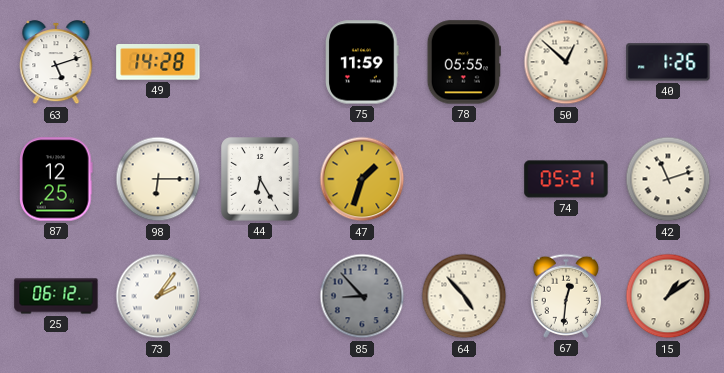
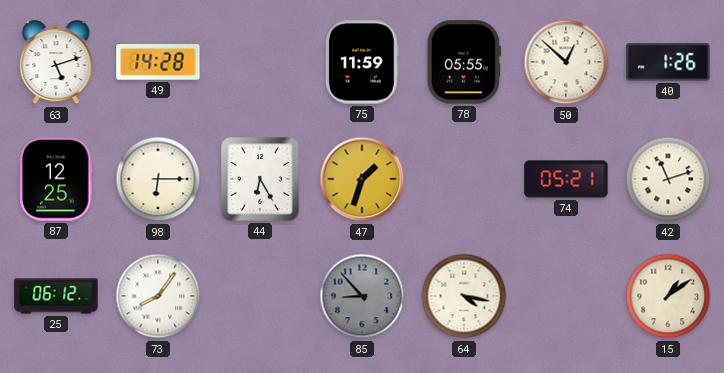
73: 2:06 -> 8:06
64: 4:53 -> 4:17
67: 12:31 -> none
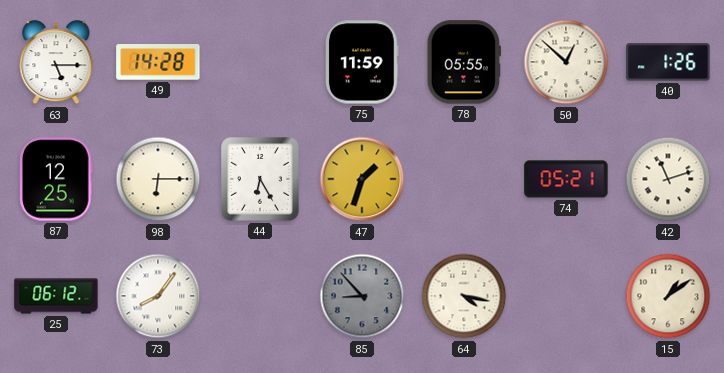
63: 5:12 -> 5:15
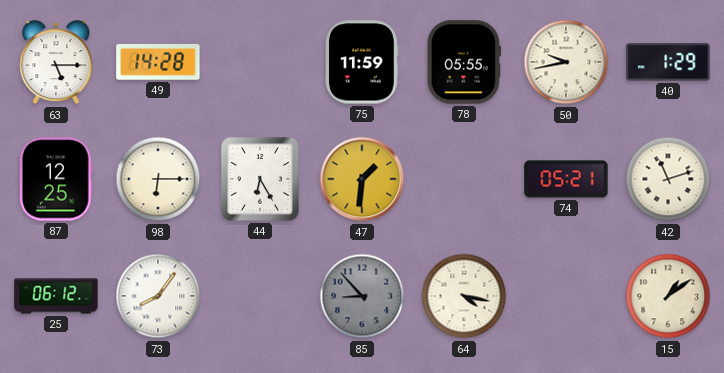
50: 12:52 -> 9:43
40: 1:26 -> 1:29
47: 1:33 -> 1:31
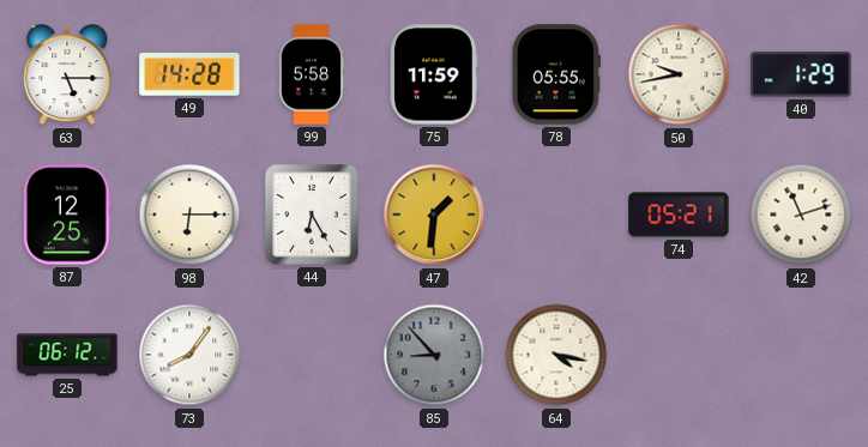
99: none -> 5:58
15: 1:09 -> none
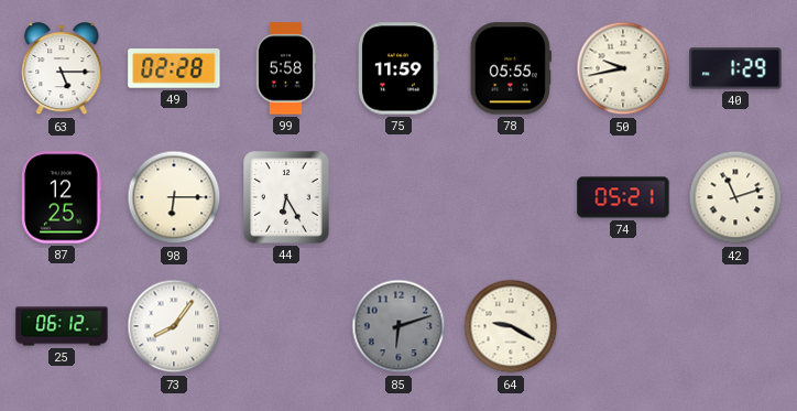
49: 14:28 -> 02:28
47: 1:31 -> none
85: 8:53 -> 6:12
64: 4:17 -> 9:20
